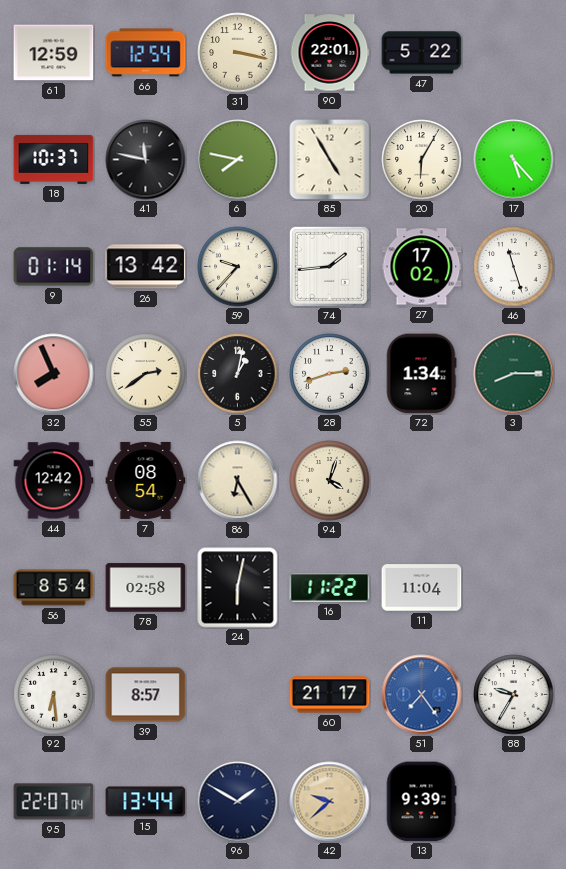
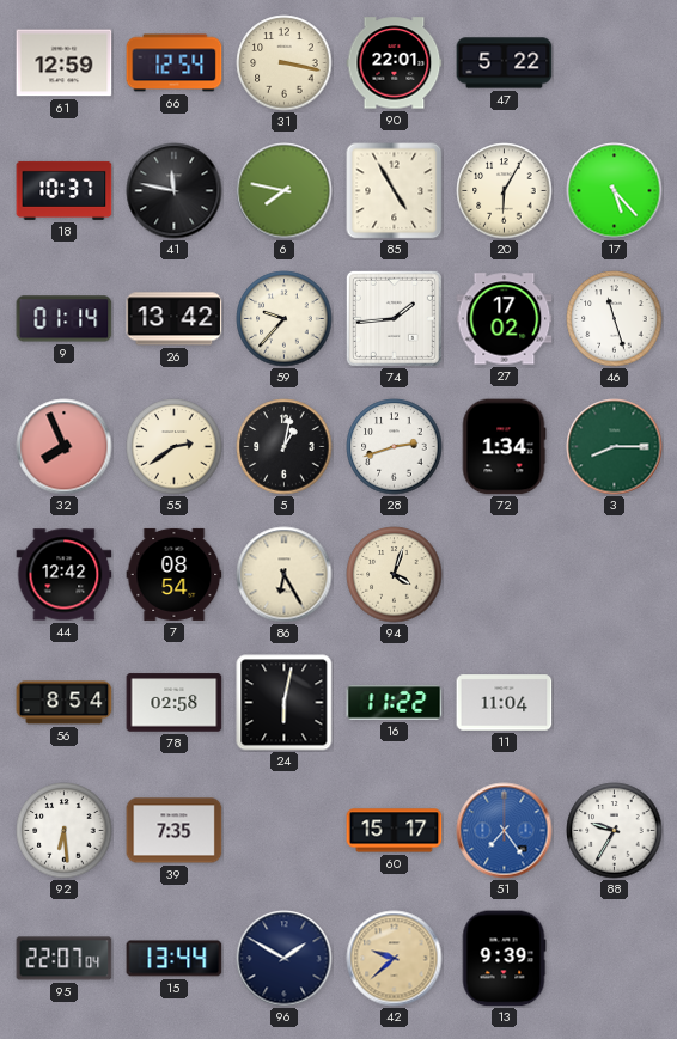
39: 8:57 -> 7:35
60: 21:17 -> 15:17
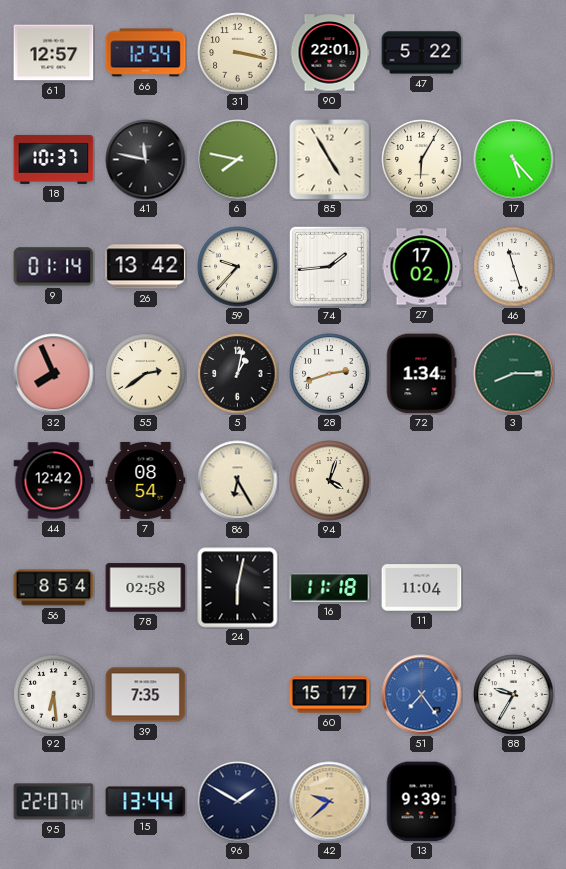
61: 12:59 -> 12:57
16: 11:22 -> 11:18
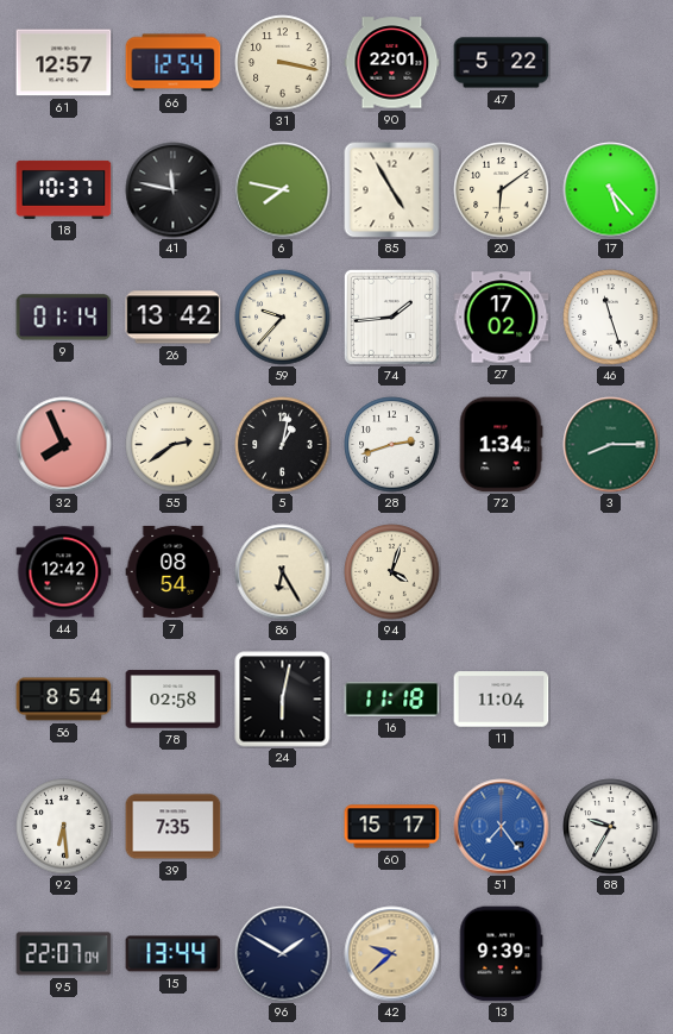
20: 6:05 -> 6:09
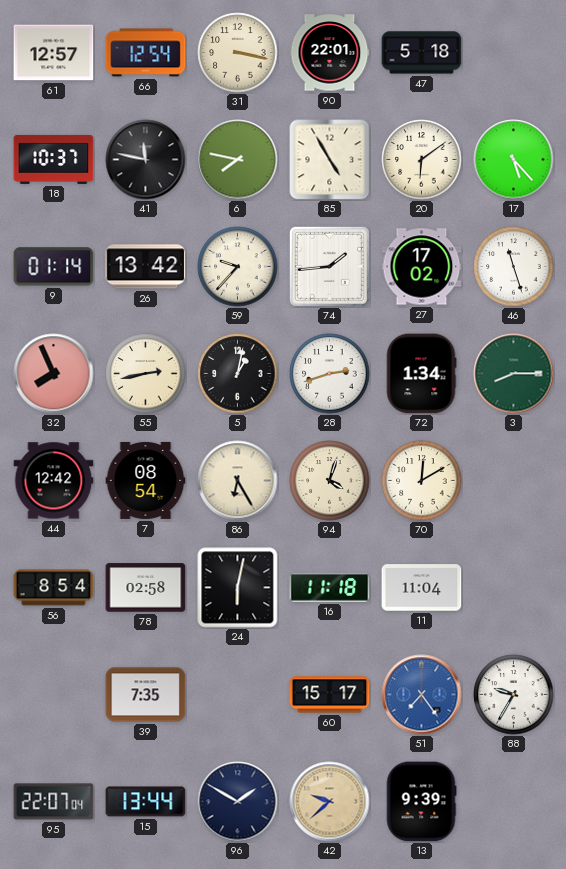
47: 5:22 -> 5:18
55: 2:39 -> 2:43
70: none -> 12:10
92: 6:29 -> none
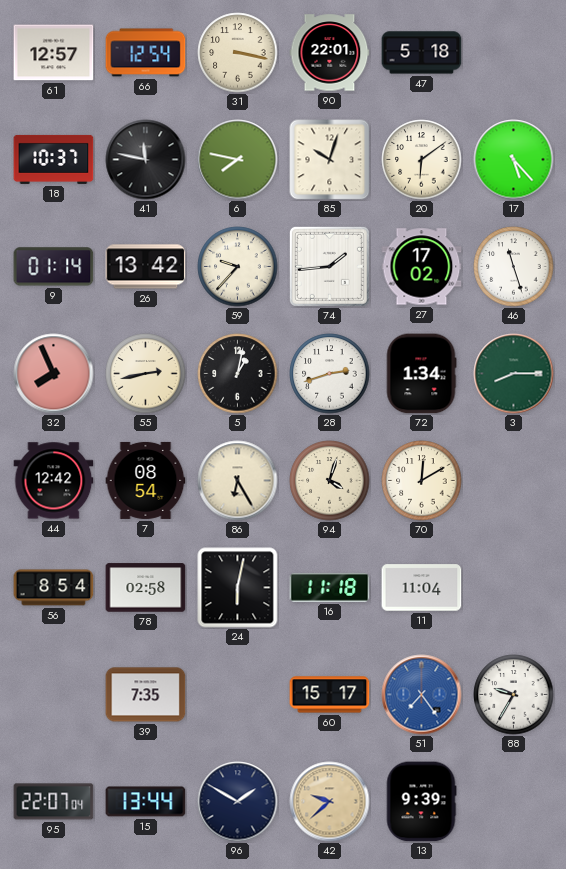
85: 4:55 -> 10:03
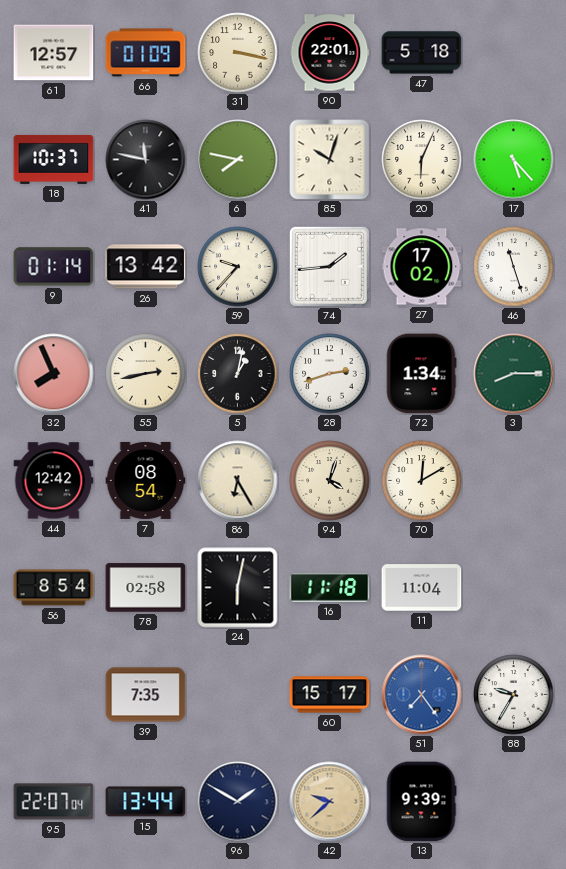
66: 12:54 -> 01:09
20: 6:09 -> 6:04
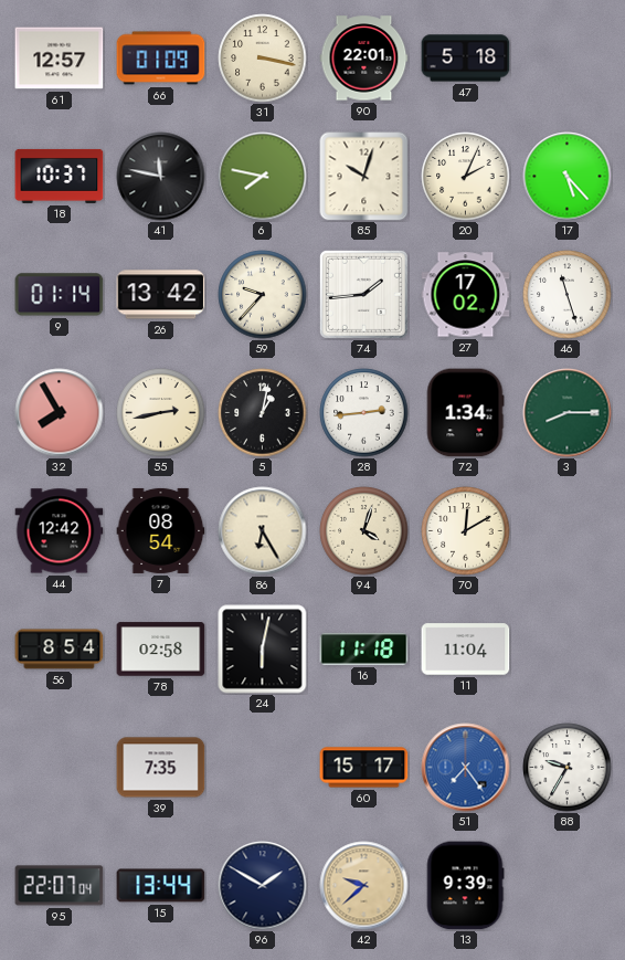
20: 6:04 -> 2:04
32: 7:56 -> 7:55
28: 2:42 -> 2:44
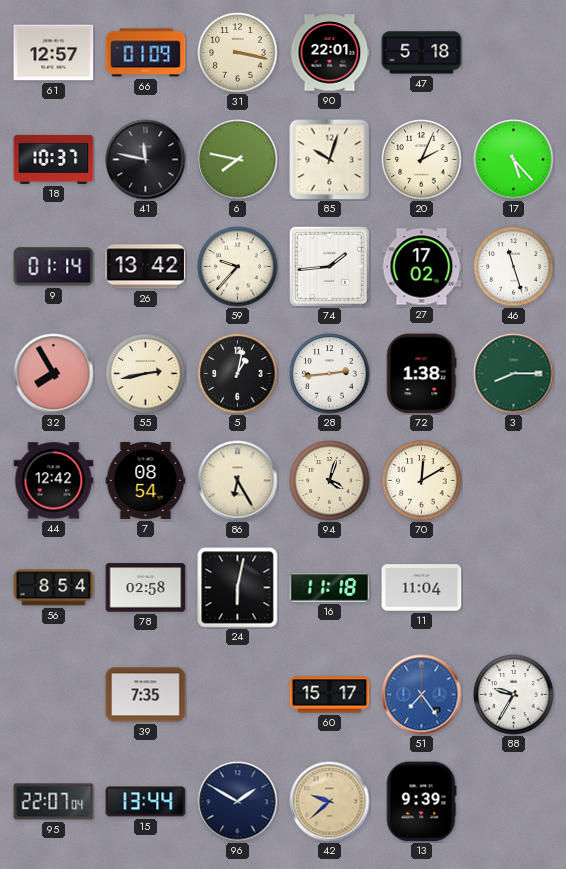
72: 1:34 -> 1:38
